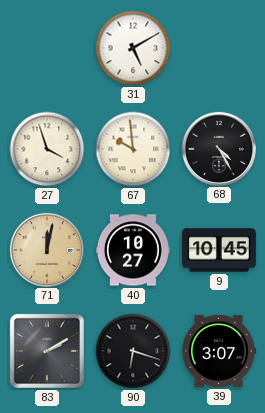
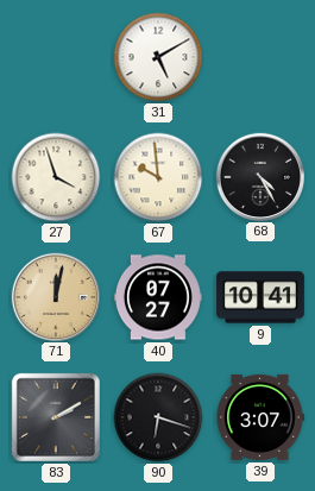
40: 10:27 -> 07:27
9: 10:45 -> 10:41
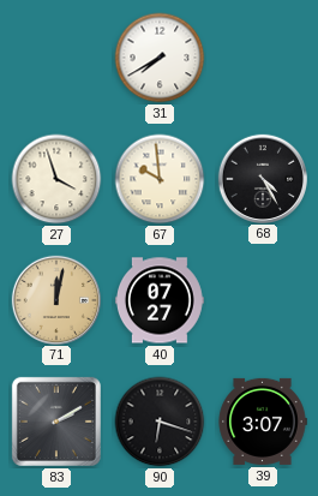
31: 5:10 -> 7:40
9: 10:41 -> none
